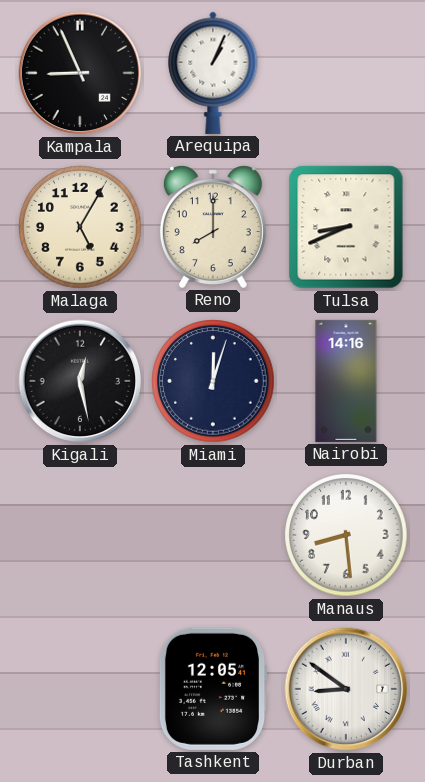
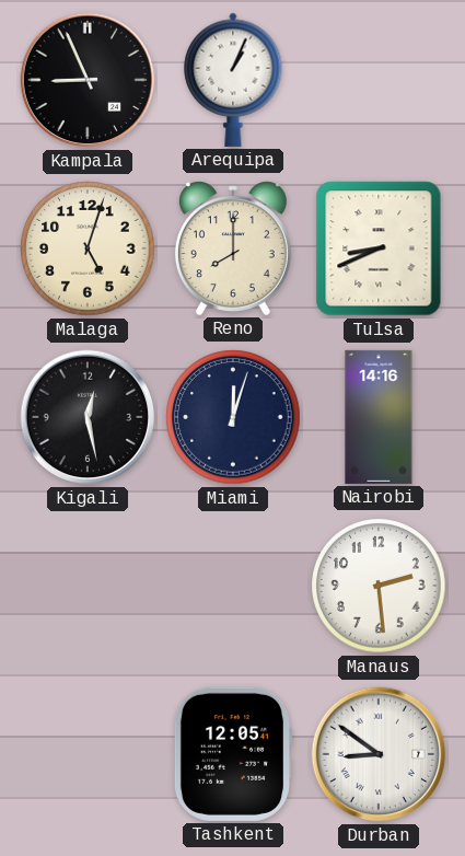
Malaga: 5:05 -> 5:03
Manaus: 8:29 -> 2:29
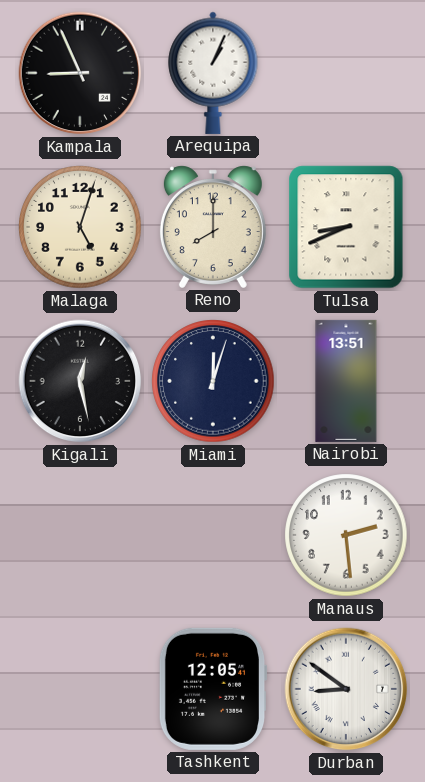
Nairobi: 14:16 -> 13:51
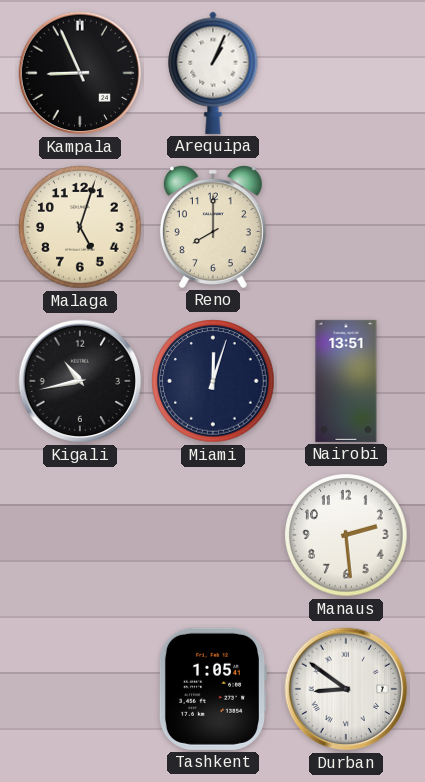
Tulsa: 8:41 -> none
Kigali: 12:28 -> 10:43
Tashkent: 12:05 -> 1:05
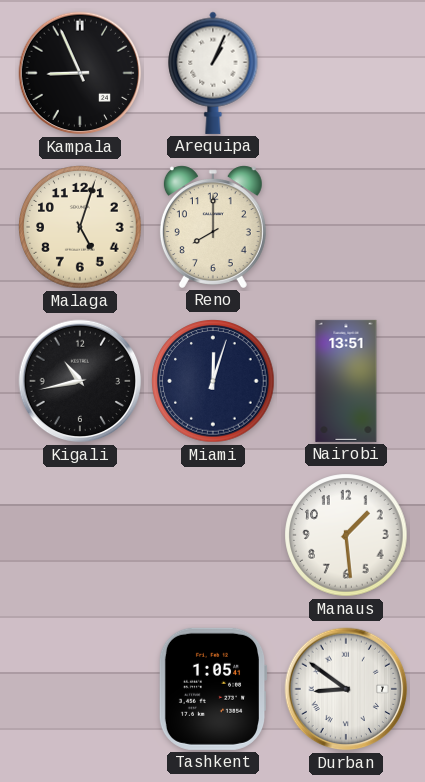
Manaus: 2:29 -> 1:29
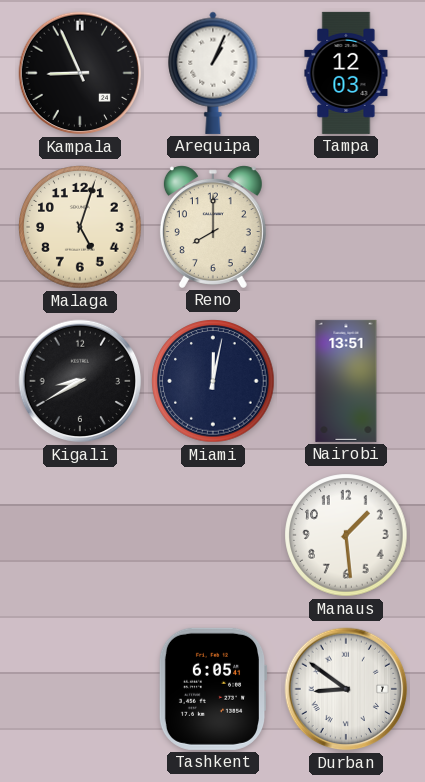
Tampa: none -> 12:03
Kigali: 10:43 -> 8:40
Miami: 12:03 -> 12:02
Tashkent: 1:05 -> 6:05
